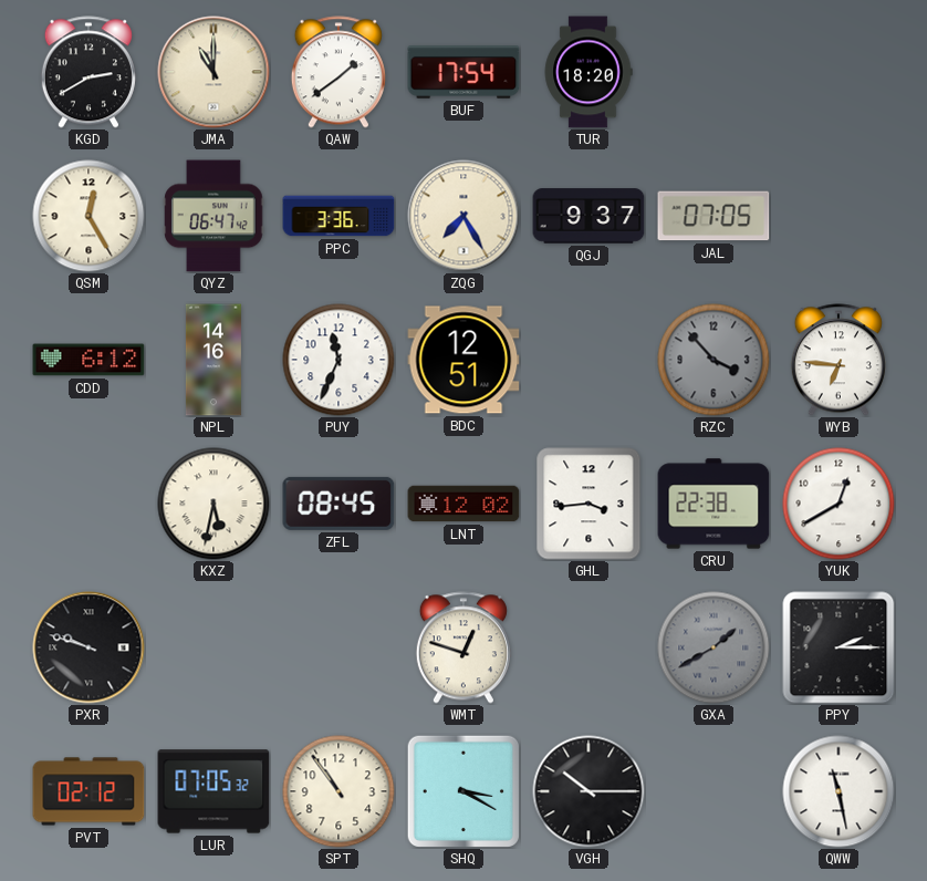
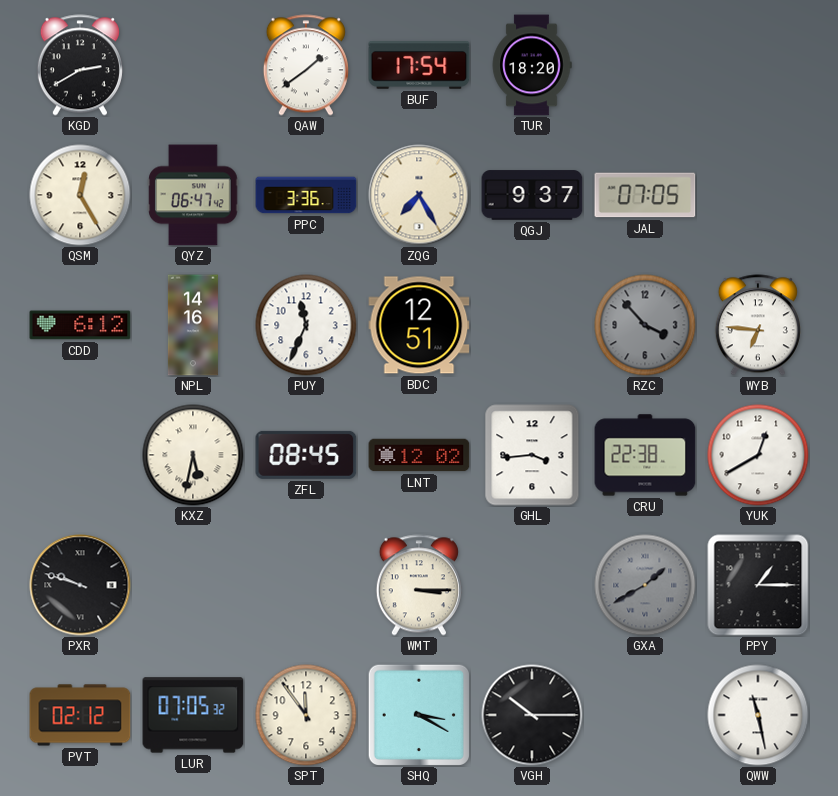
JMA: 11:00 -> none
WMT: 12:48 -> 3:15
PPY: 2:15 -> 1:15
SPT: 10:54 -> 11:54
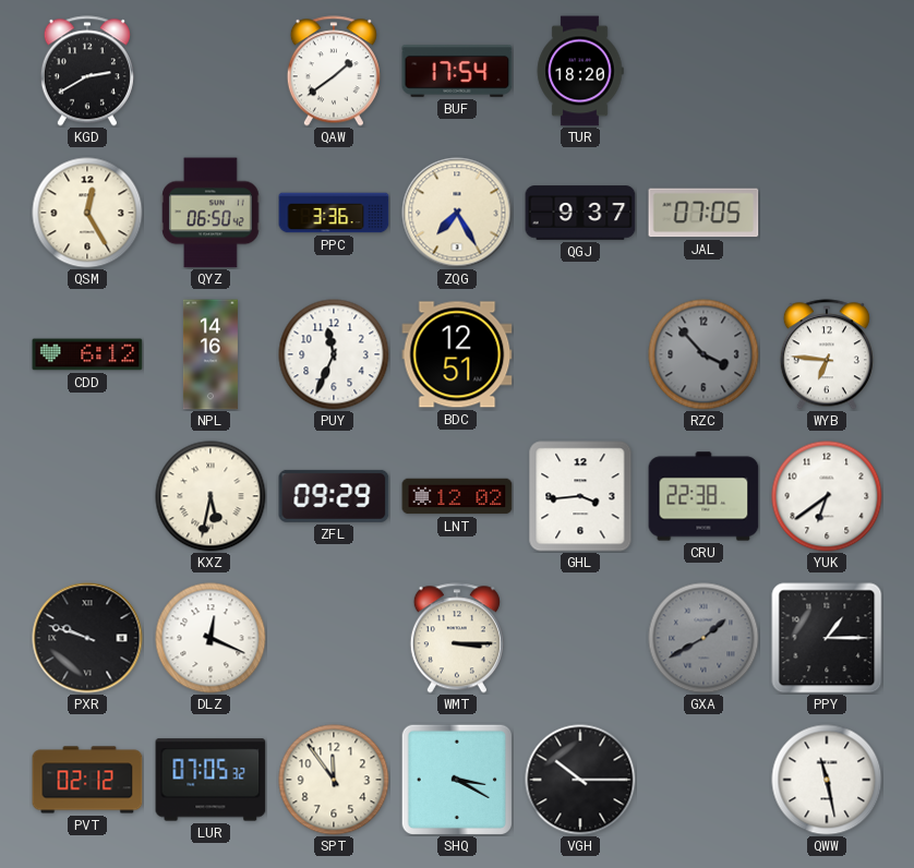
QYZ: 06:47 -> 06:50
ZFL: 08:45 -> 09:29
YUK: 12:40 -> 6:39
DLZ: none -> 12:19
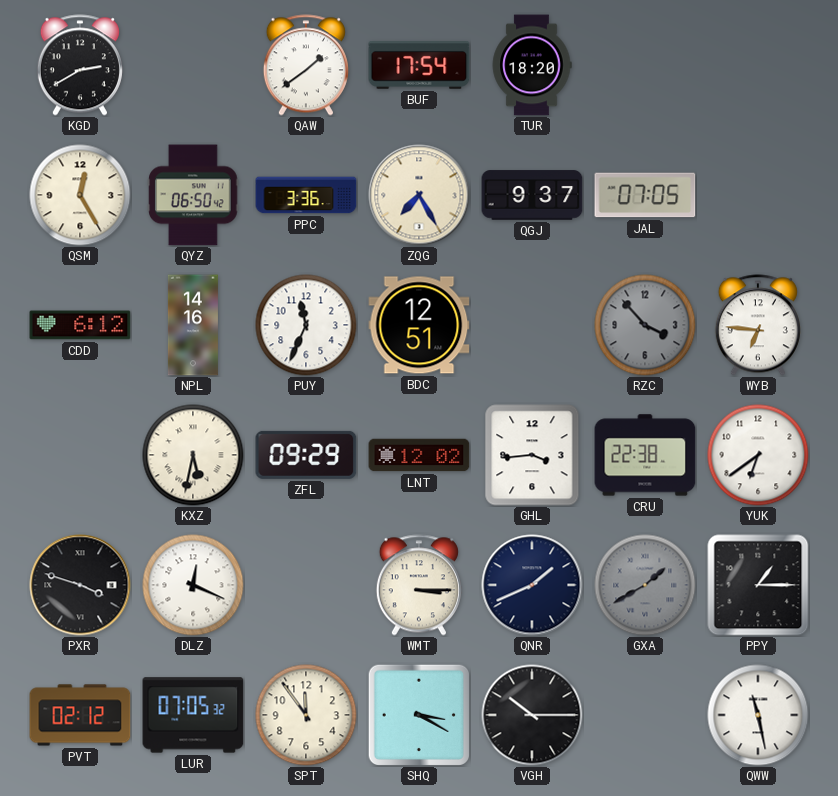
PXR: 9:48 -> 3:48
QNR: none -> 1:41
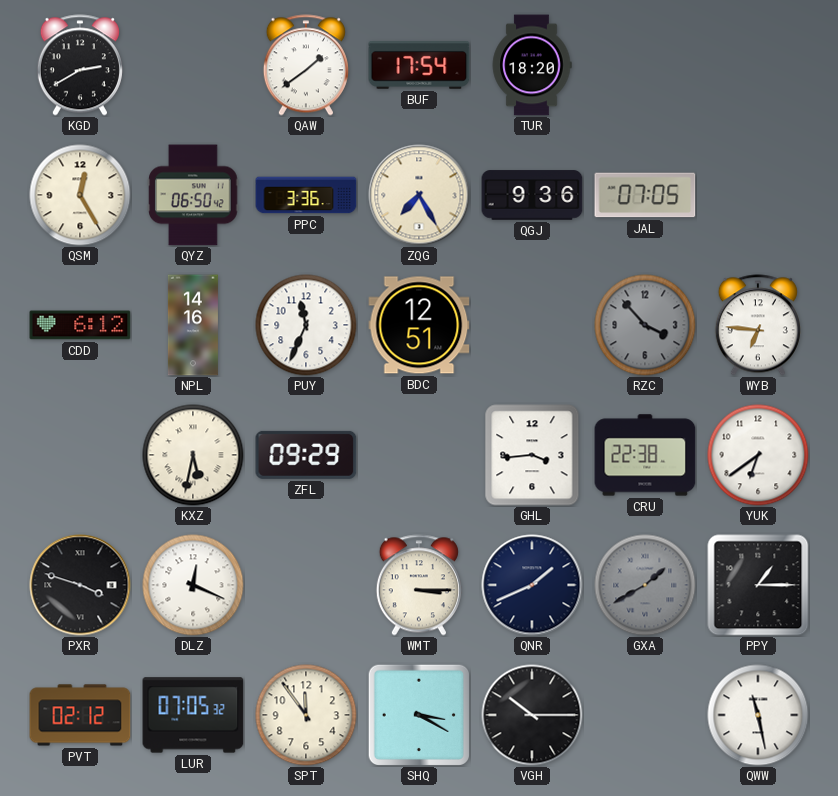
QGJ: 9:37 -> 9:36
LNT: 12:02 -> none
